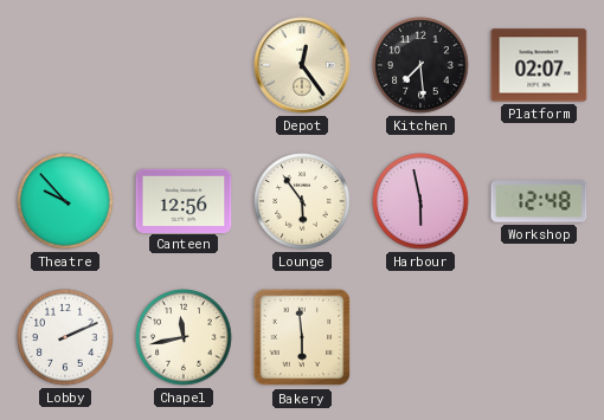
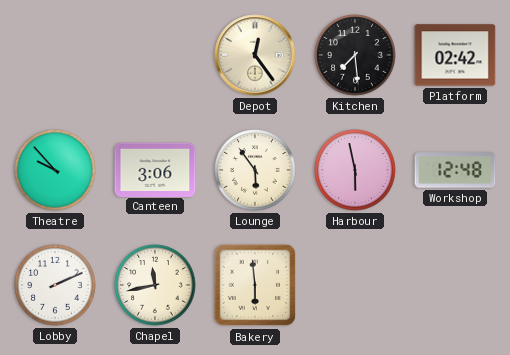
Platform: 02:07 -> 02:42
Canteen: 12:56 -> 3:06
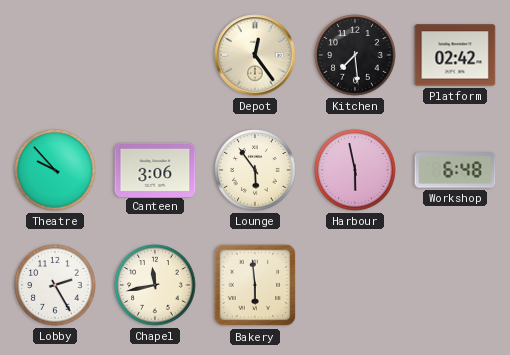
Workshop: 12:48 -> 6:48
Lobby: 2:11 -> 2:25
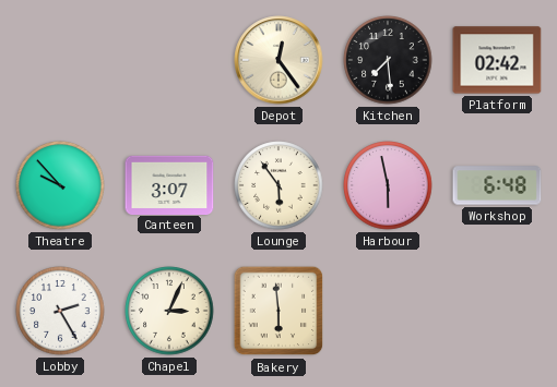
Canteen: 3:06 -> 3:07
Chapel: 11:43 -> 3:04
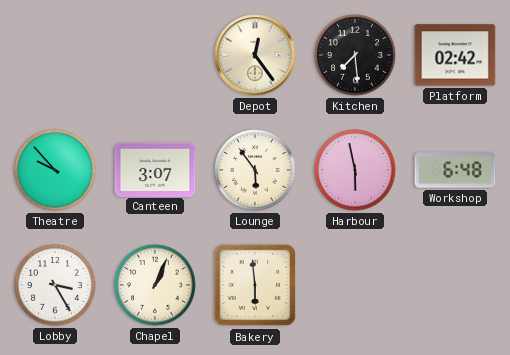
Lobby: 2:25 -> 3:25
Chapel: 3:04 -> 1:04
